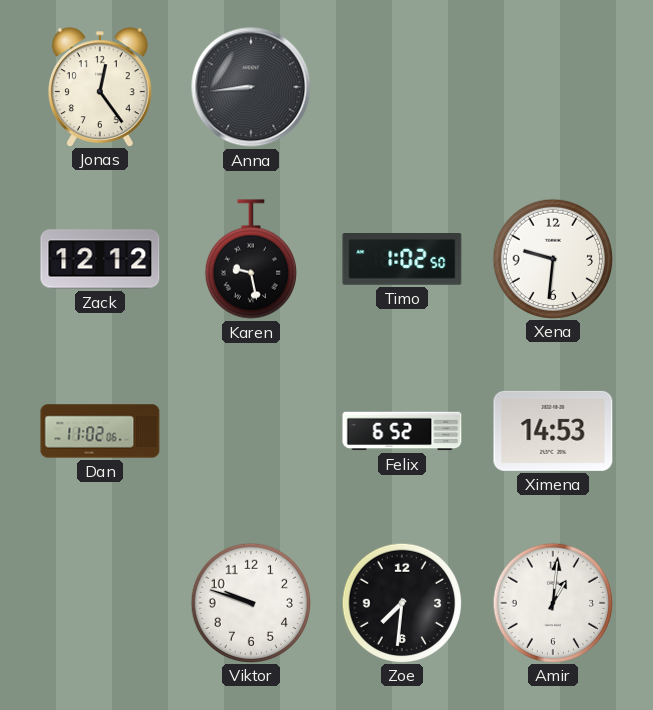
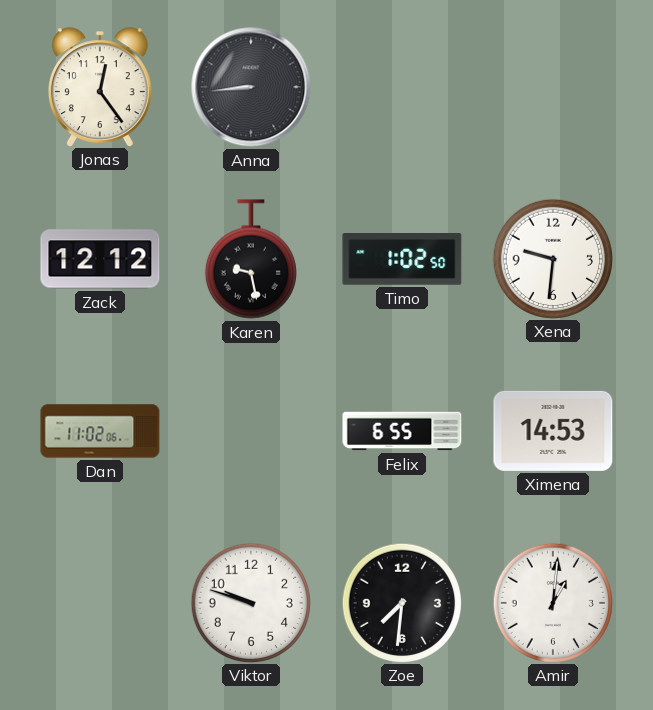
Felix: 6:52 -> 6:55
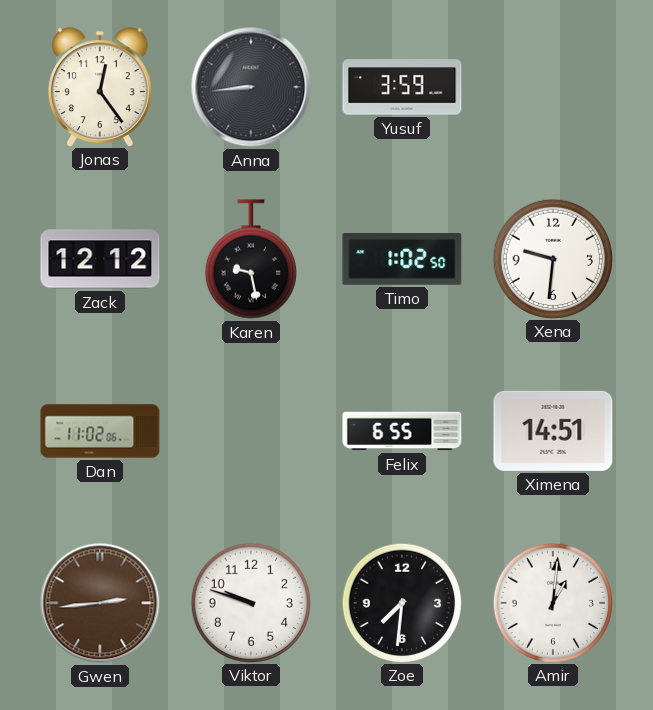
Yusuf: none -> 3:59
Ximena: 14:53 -> 14:51
Gwen: none -> 2:44
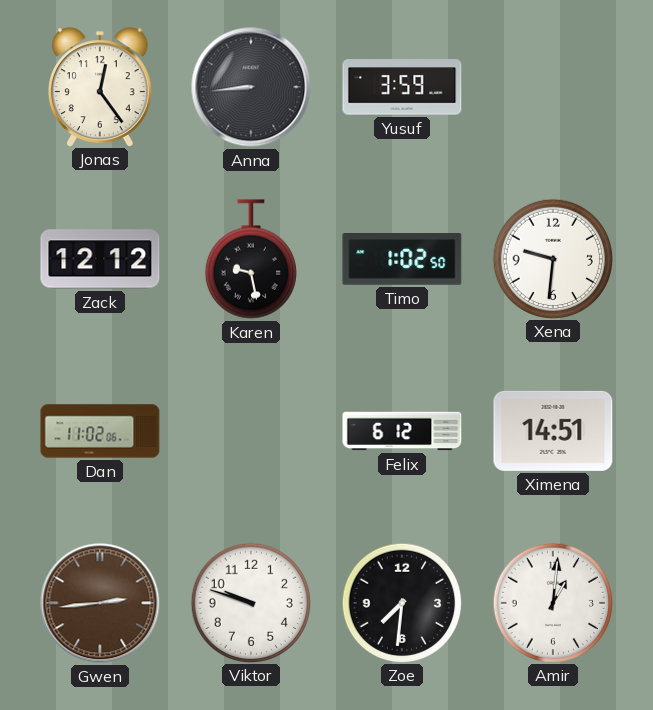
Felix: 6:55 -> 6:12
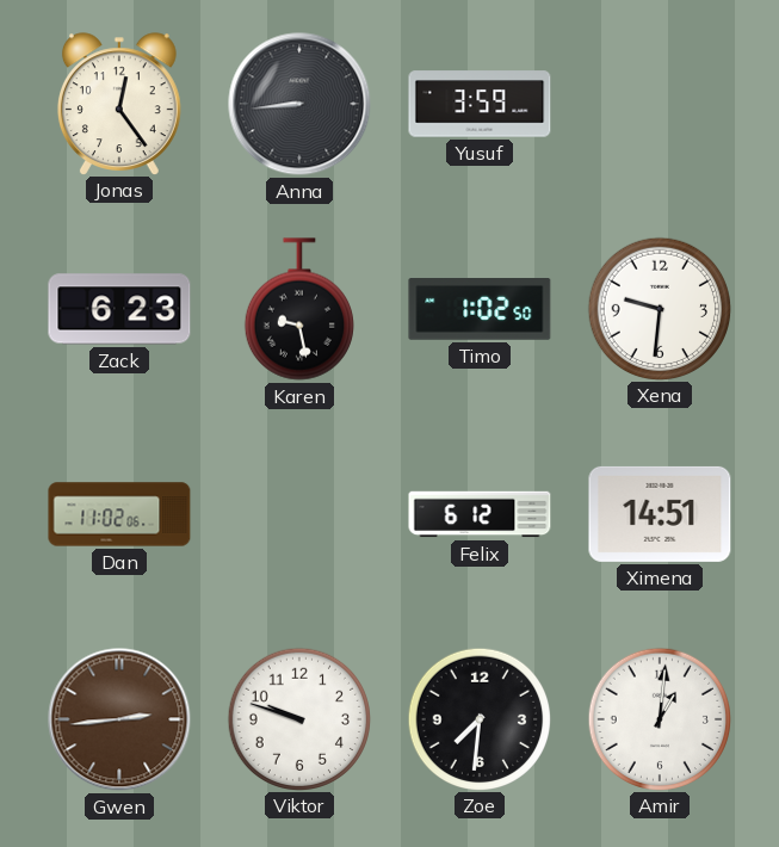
Zack: 12:12 -> 6:23
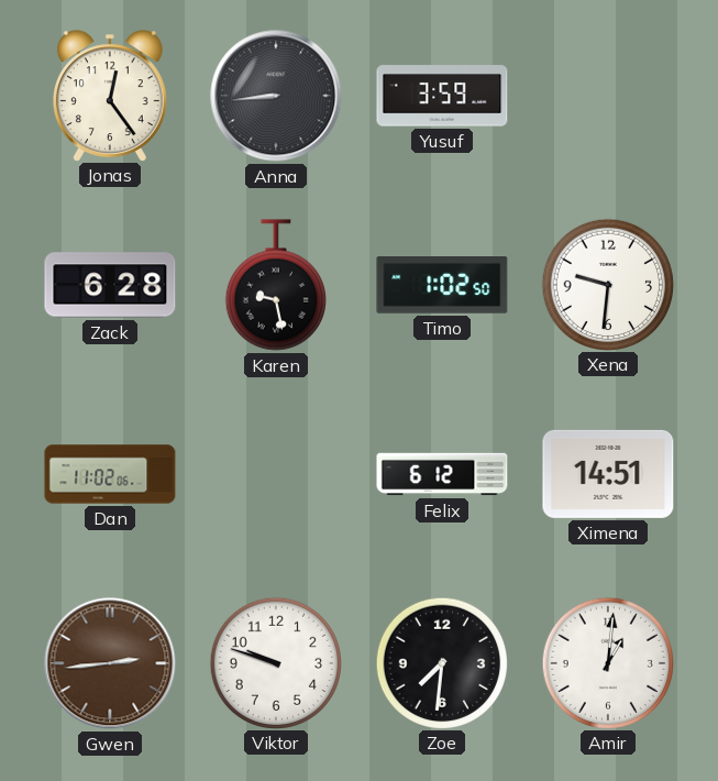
Zack: 6:23 -> 6:28
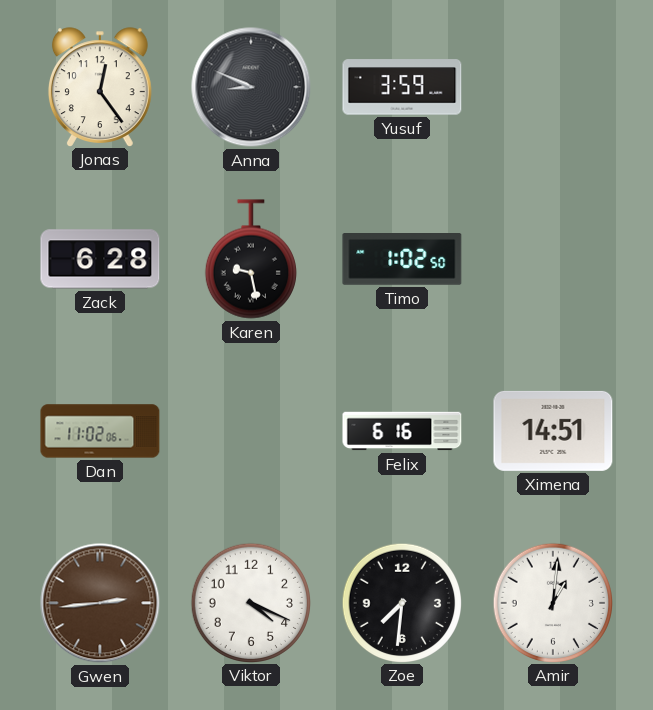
Anna: 8:44 -> 8:49
Xena: 9:31 -> none
Felix: 6:12 -> 6:16
Viktor: 9:48 -> 4:19
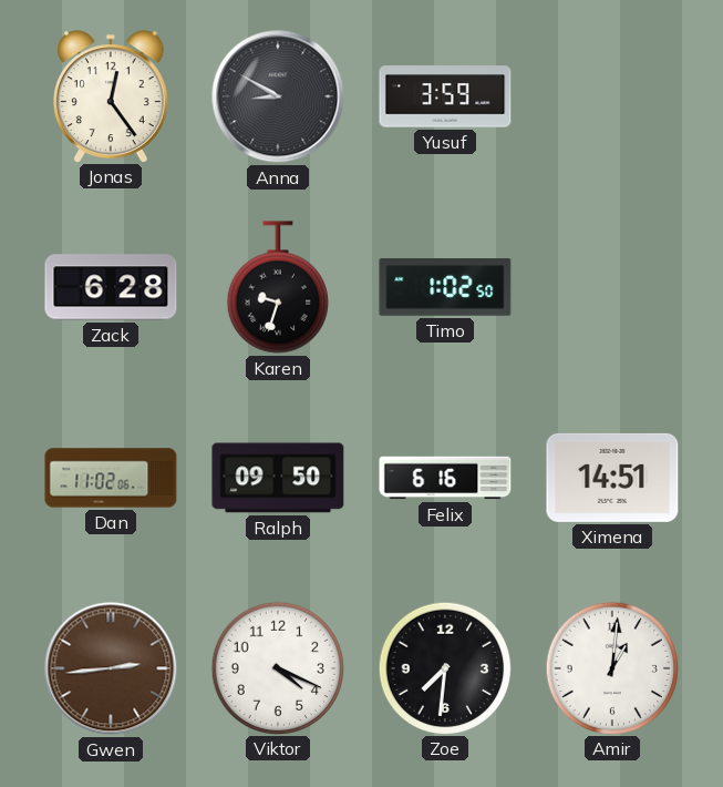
Anna: 8:49 -> 8:50
Karen: 9:28 -> 9:33
Ralph: none -> 09:50
